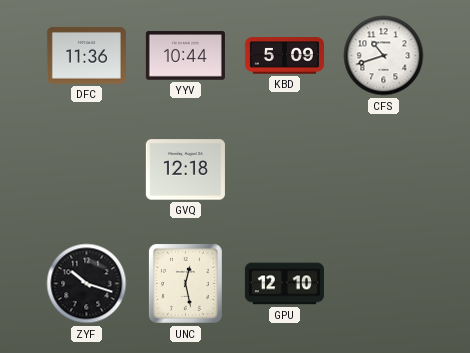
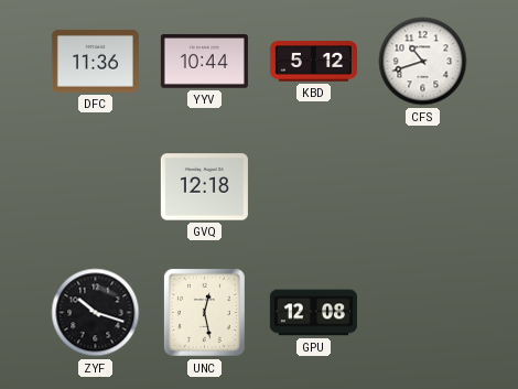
KBD: 5:09 -> 5:12
GPU: 12:10 -> 12:08
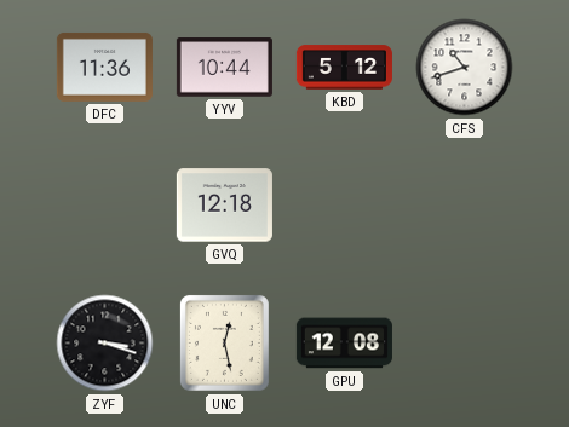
ZYF: 10:18 -> 3:18
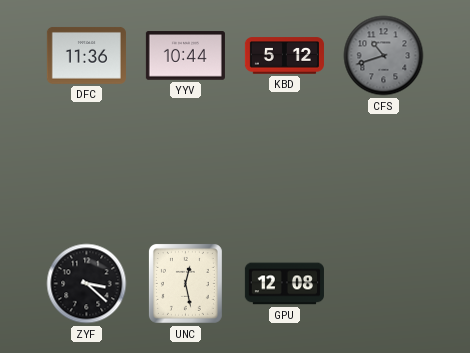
CFS dial: white -> grey
GVQ: 12:18 -> none
ZYF: 3:18 -> 3:22
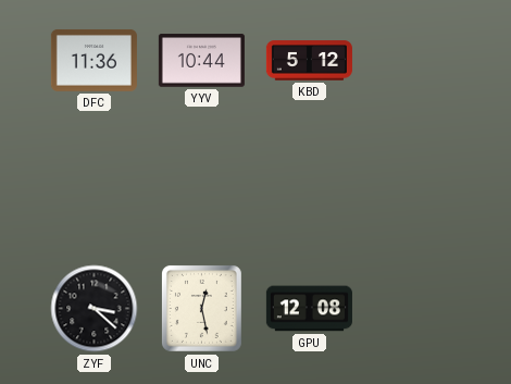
CFS: 10:42 -> none
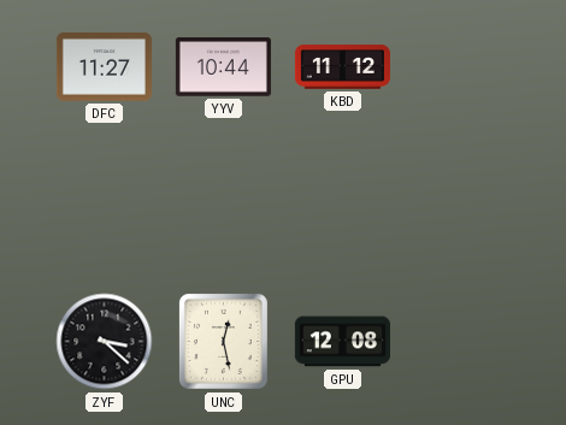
DFC: 11:36 -> 11:27
KBD: 5:12 -> 11:12
